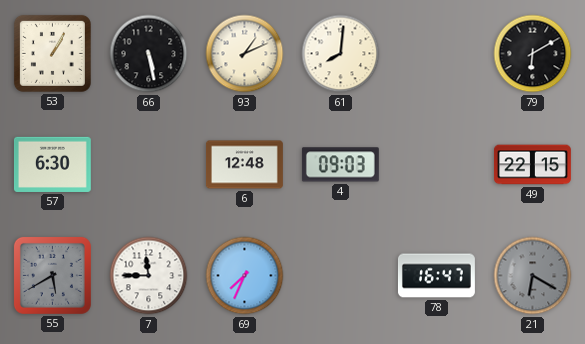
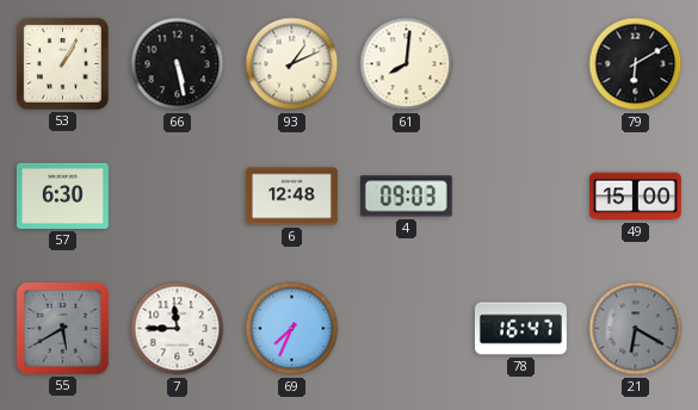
49: 22:15 -> 15:00
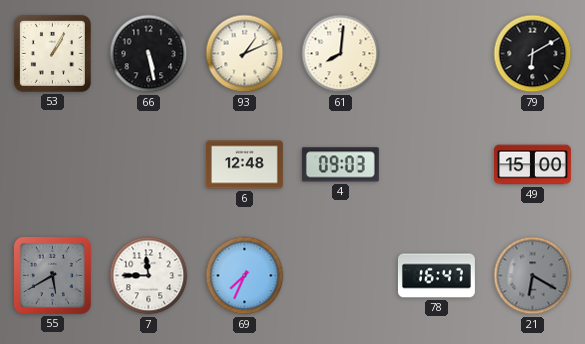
57: 6:30 -> none
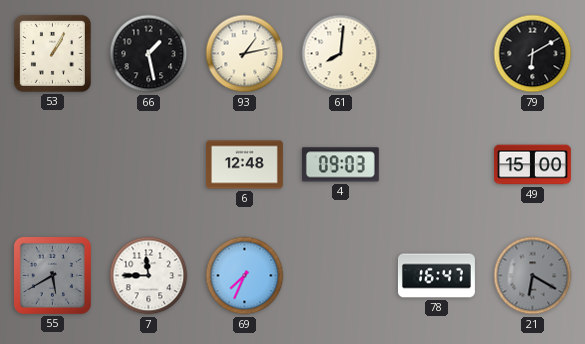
66: 5:28 -> 1:28
93: 1:11 -> 1:13
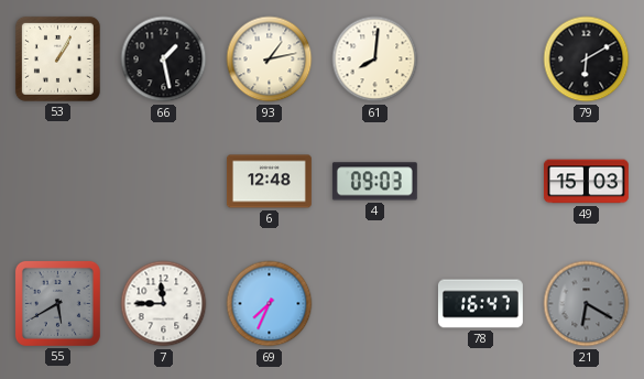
49: 15:00 -> 15:03
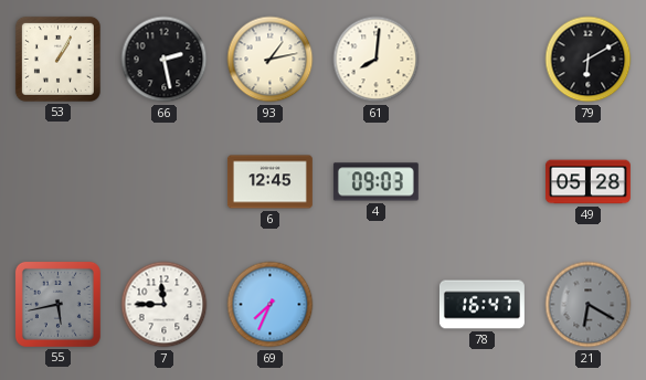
66: 1:28 -> 2:28
6: 12:48 -> 12:45
49: 15:03 -> 05:28
55: 5:40 -> 5:43
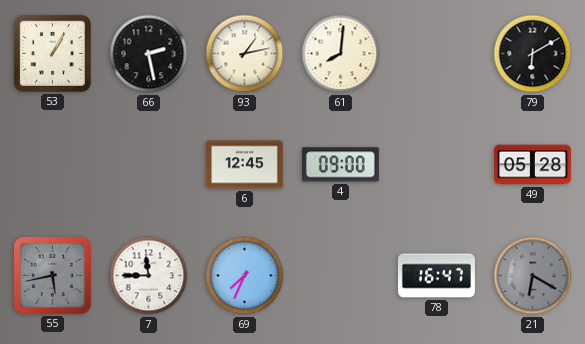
4: 09:03 -> 09:00
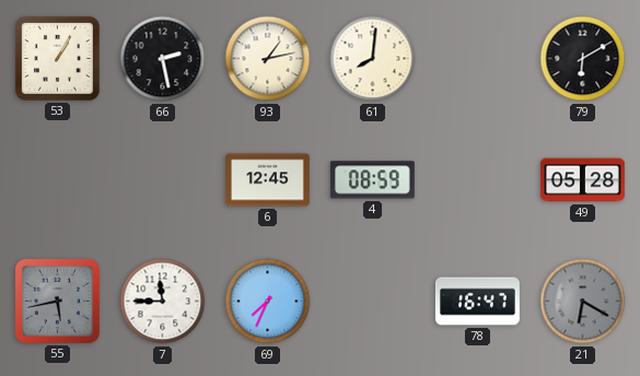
4: 09:00 -> 08:59
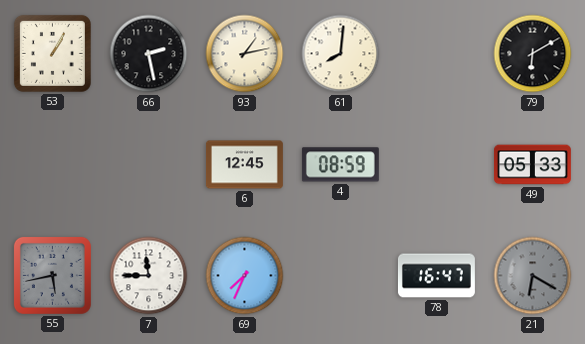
49: 05:28 -> 05:33
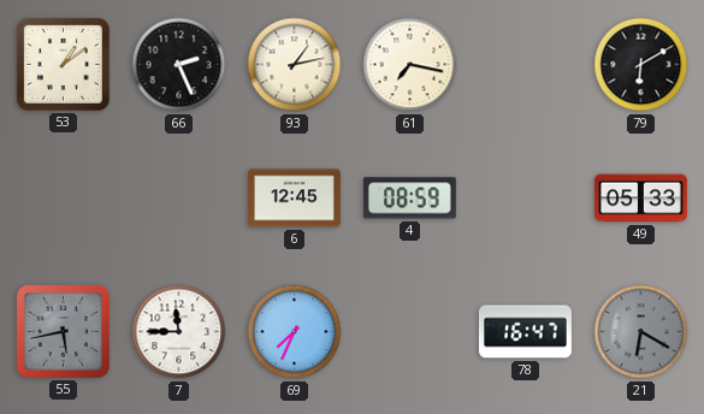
53: 1:05 -> 1:09
66: 2:28 -> 2:26
61: 8:01 -> 7:17
